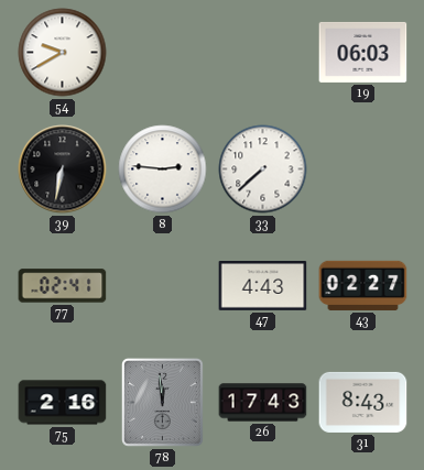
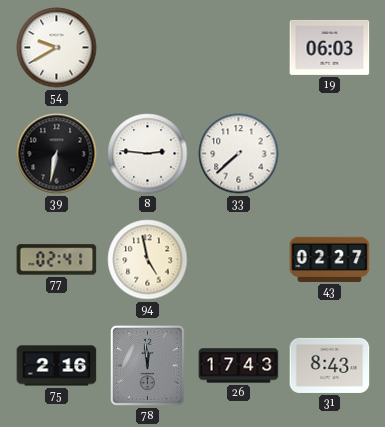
94: none -> 4:58
47: 4:43 -> none
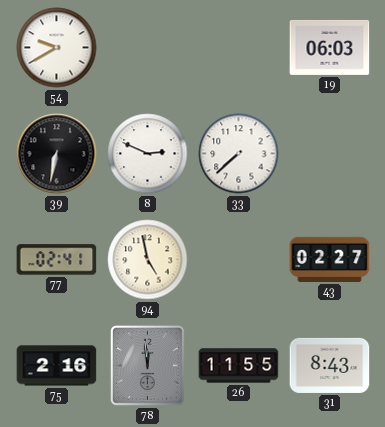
8: 2:46 -> 2:49
26: 17:43 -> 11:55
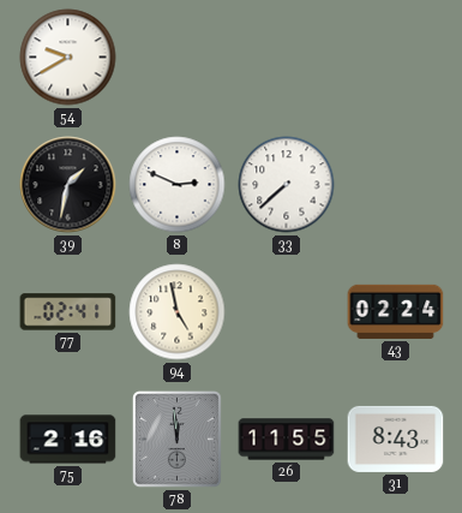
19: 06:03 -> none
39: 6:32 -> 1:32
43: 02:27 -> 02:24
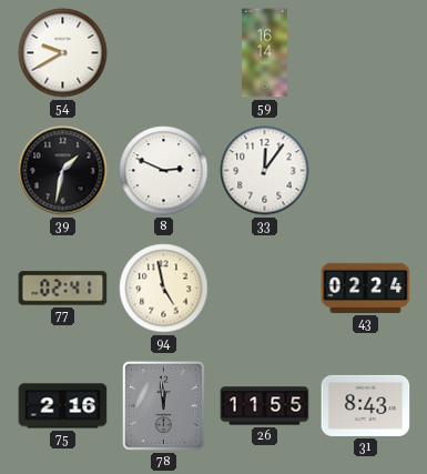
59: none -> 16:14
33: 7:38 -> 12:06
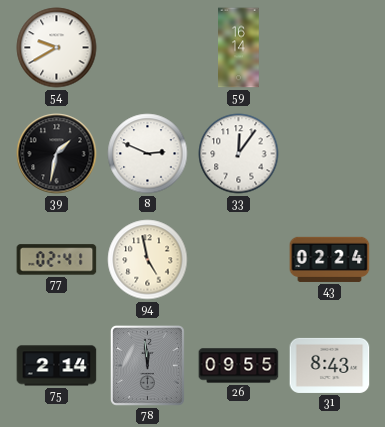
75: 2:16 -> 2:14
26: 11:55 -> 09:55
